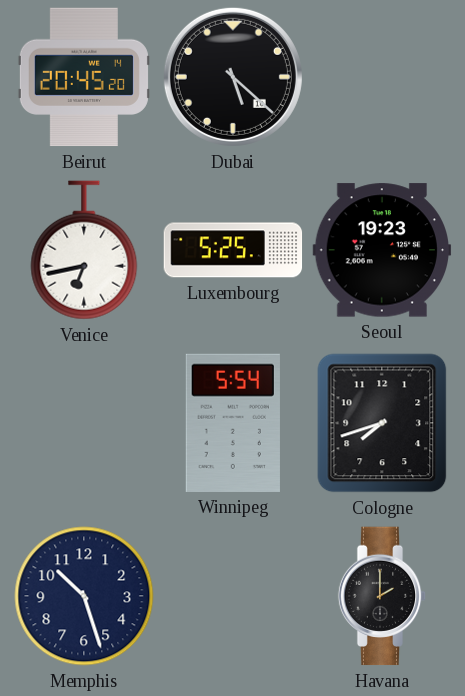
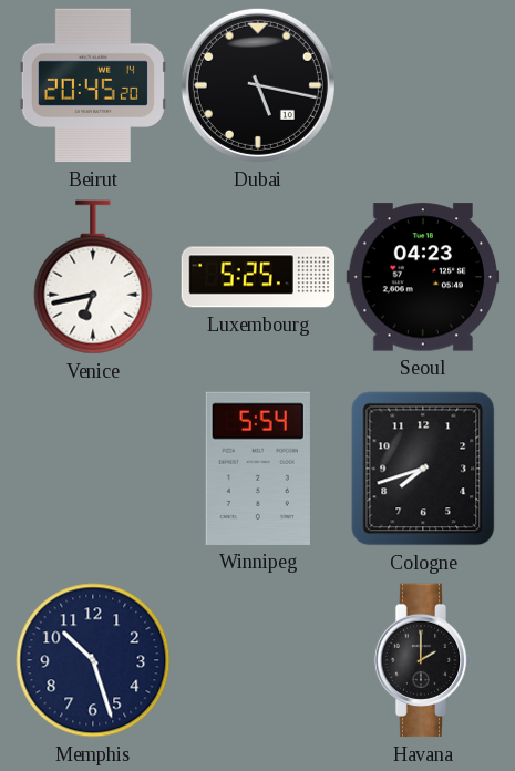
Dubai: 5:22 -> 5:17
Seoul: 19:23 -> 04:23
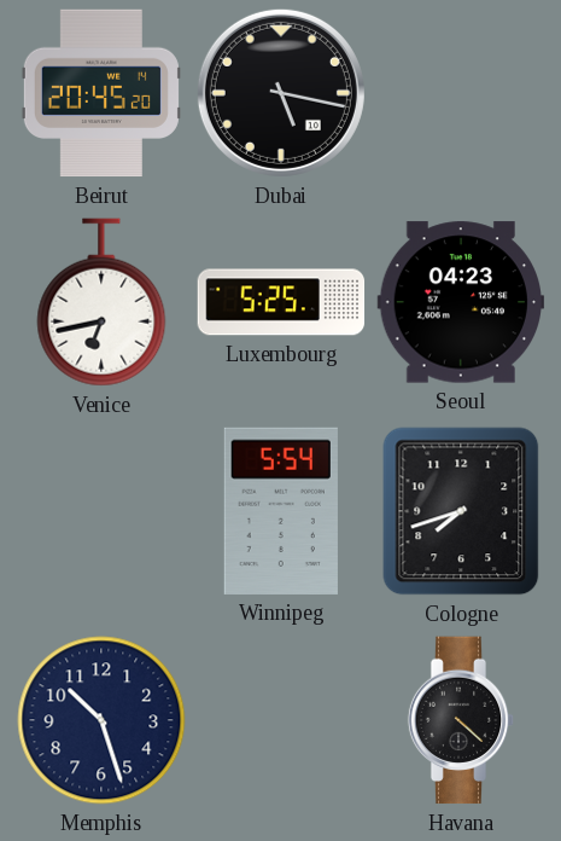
Havana: 2:00 -> 4:22
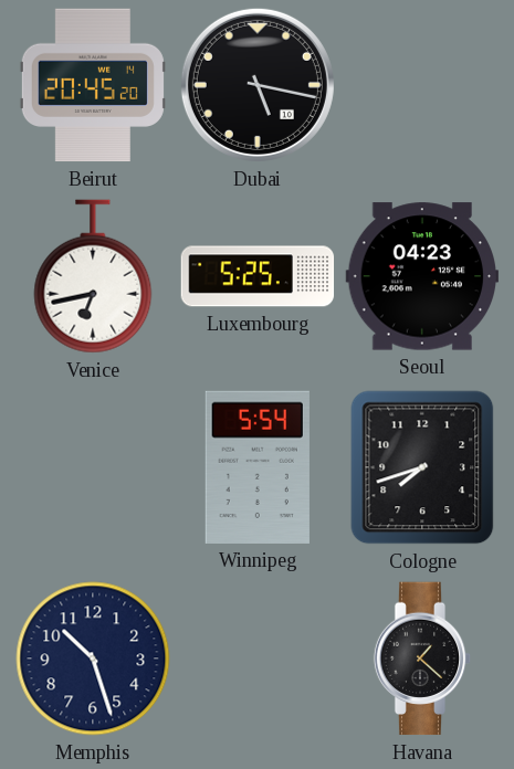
Havana: 4:22 -> 1:22
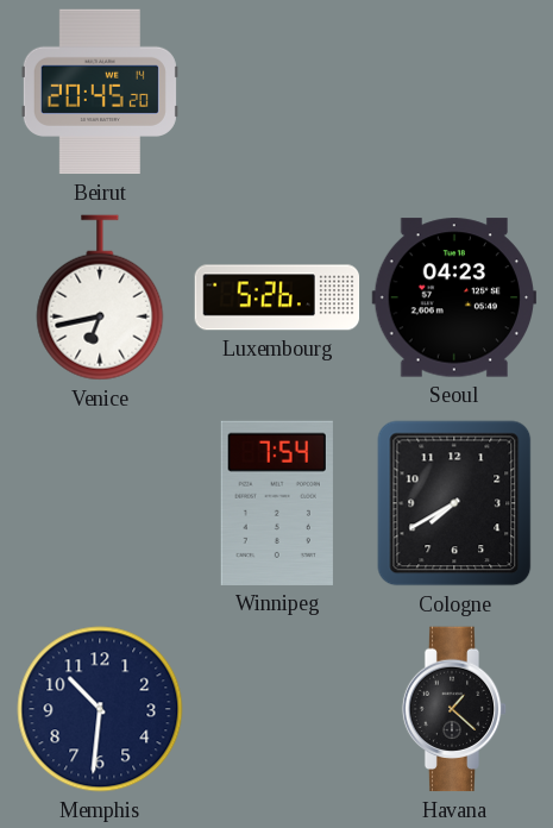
Dubai: 5:17 -> none
Luxembourg: 5:25 -> 5:26
Winnipeg: 5:54 -> 7:54
Cologne: 7:42 -> 7:40
Memphis: 10:27 -> 10:31
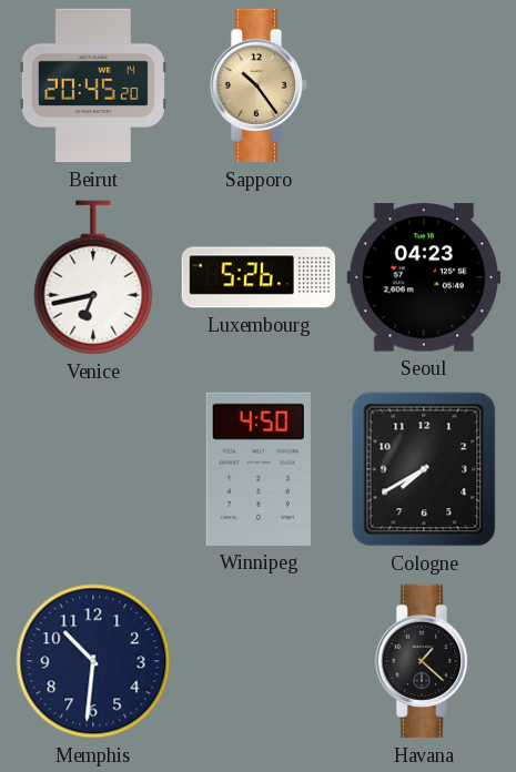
Sapporo: none -> 10:24
Winnipeg: 7:54 -> 4:50
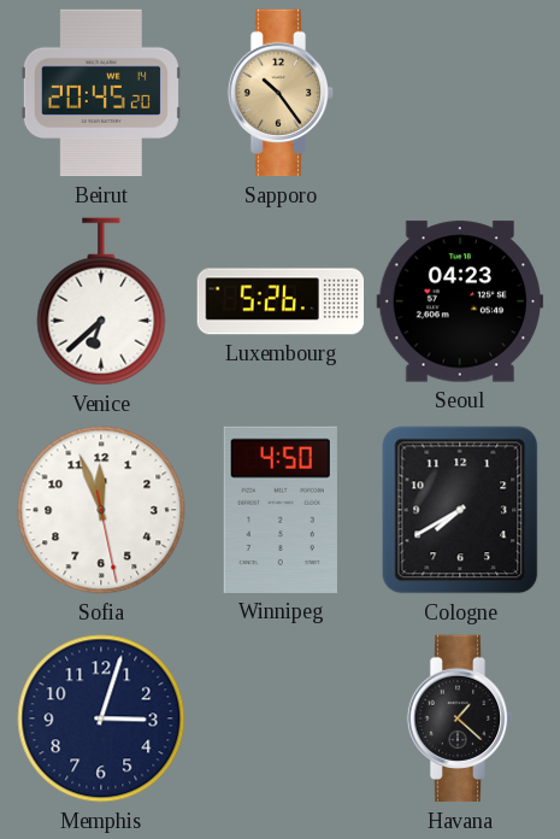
Venice: 6:43 -> 6:38
Sofia: none -> 11:56
Memphis: 10:31 -> 3:03
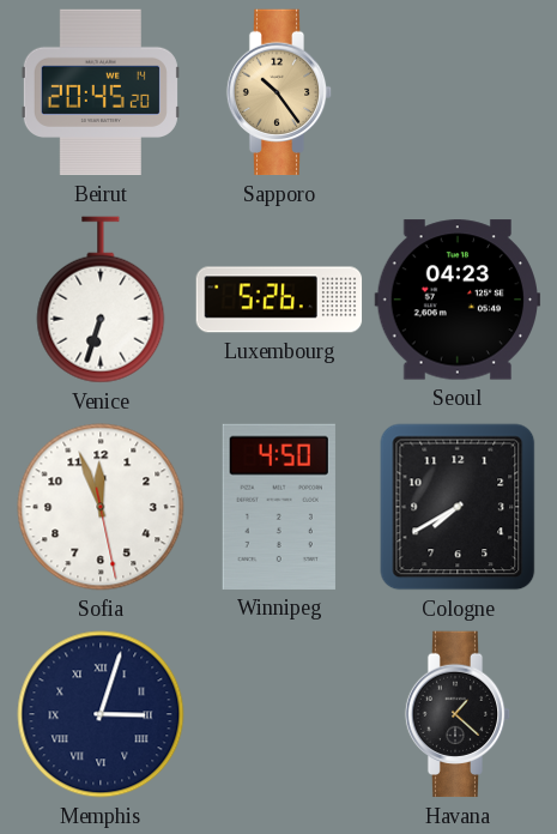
Venice: 6:38 -> 6:33
Memphis numerals: Arabic -> Roman
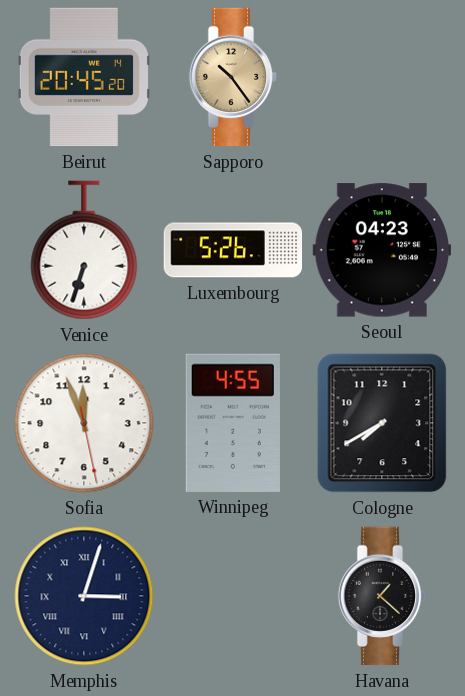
Winnipeg: 4:50 -> 4:55
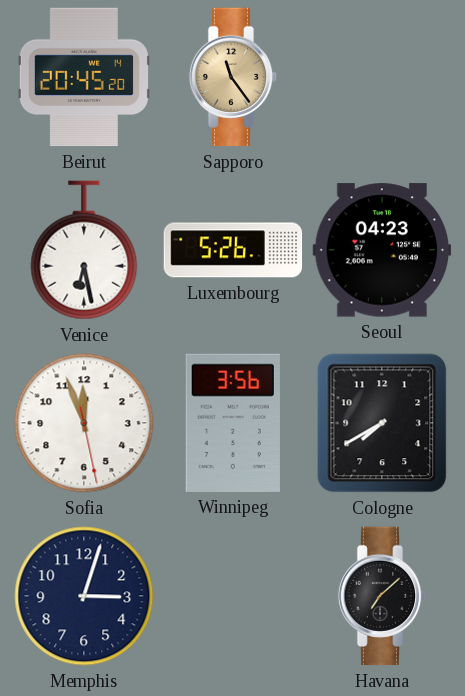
Sapporo: 10:24 -> 11:24
Venice: 6:33 -> 6:28
Winnipeg: 4:55 -> 3:56
Memphis numerals: Roman -> Arabic
Havana: 1:22 -> 7:08
